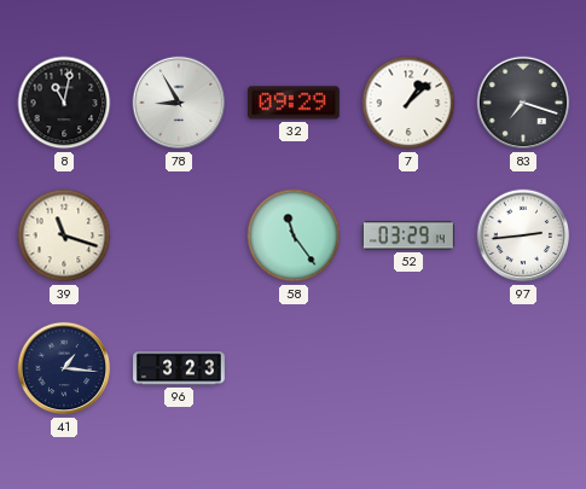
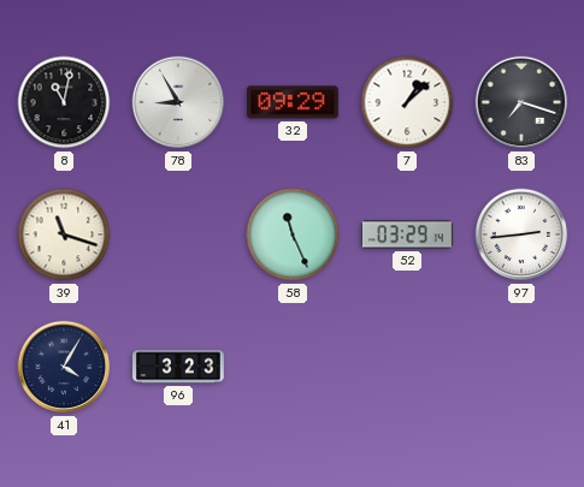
58: 11:24 -> 11:26
41: 1:16 -> 4:05
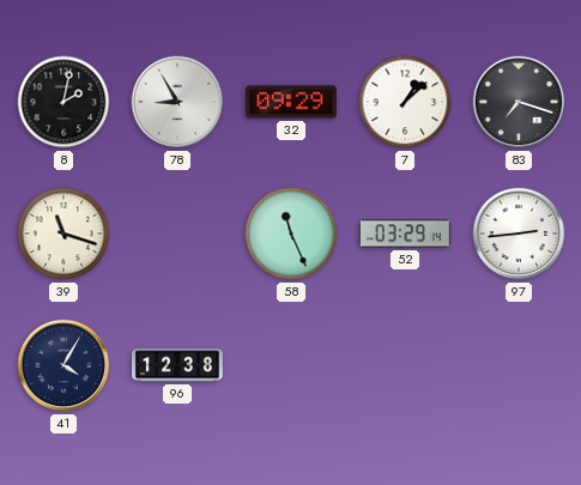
8: 11:02 -> 2:02
96: 3:23 -> 12:38
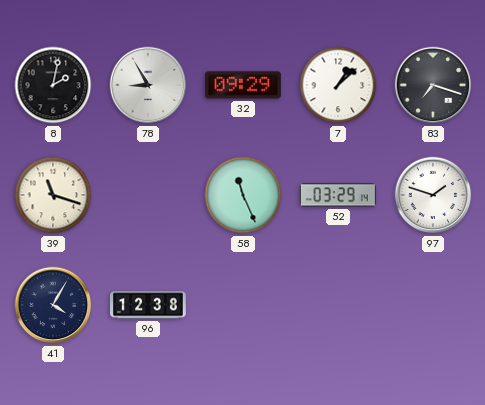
97: 2:44 -> 1:48
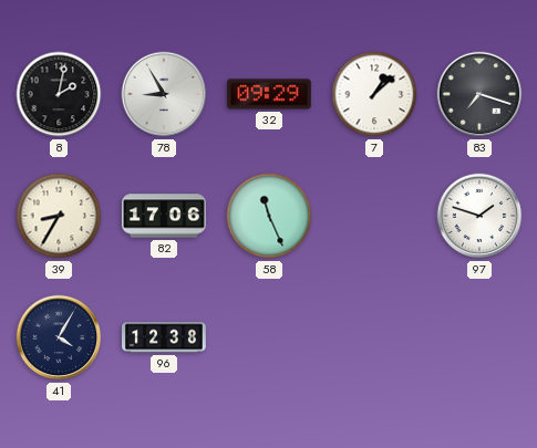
39: 11:18 -> 8:35
82: none -> 17:06
52: 03:29 -> none
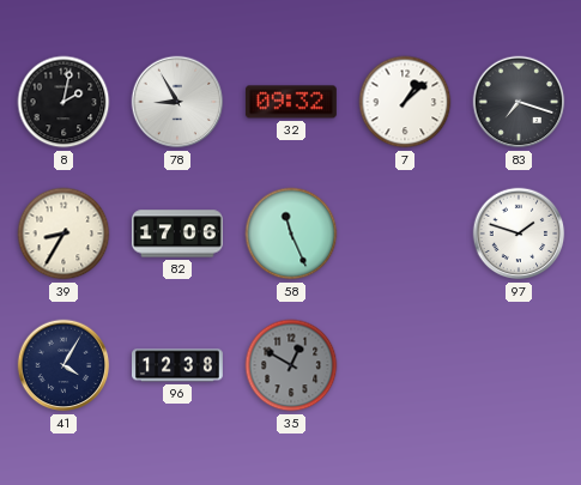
32: 09:29 -> 09:32
35: none -> 12:50
